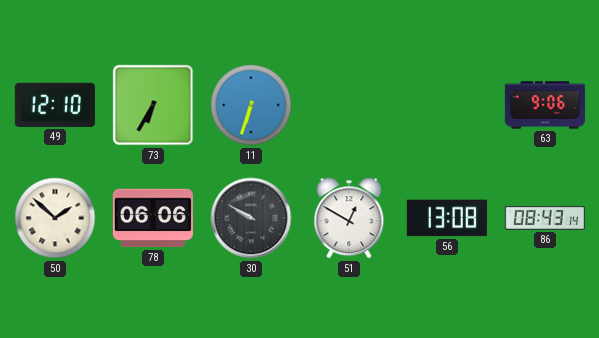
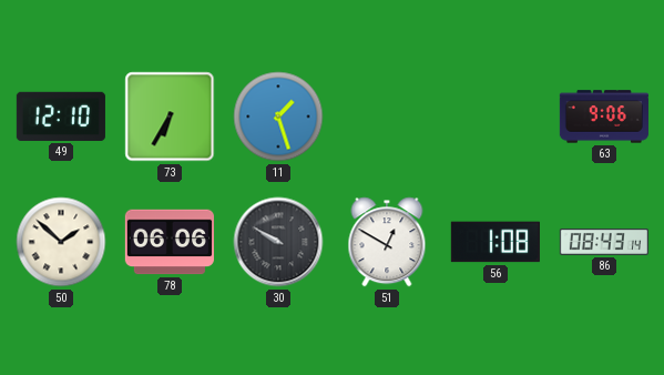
11: 6:33 -> 1:27
56: 13:08 -> 1:08
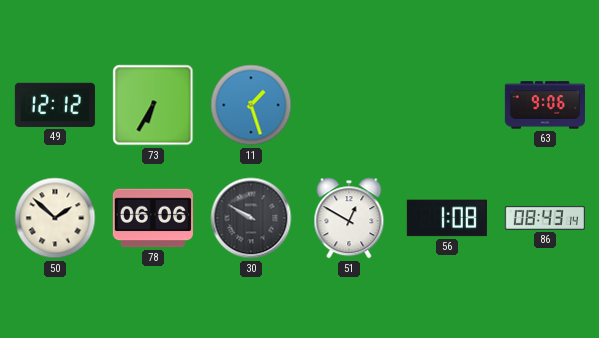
49: 12:10 -> 12:12
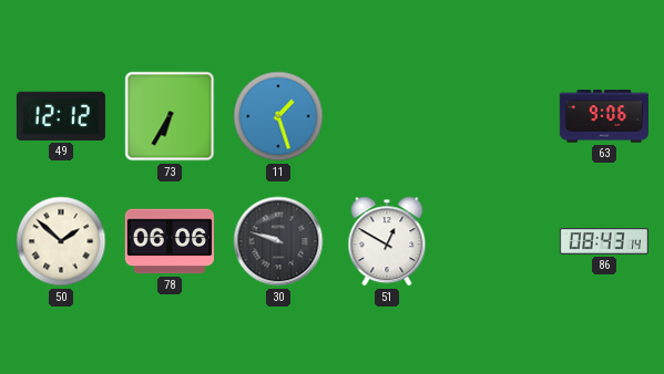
30: 9:50 -> 9:48
56: 1:08 -> none
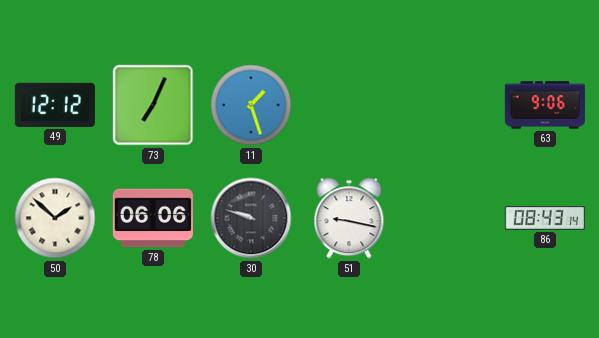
73: 6:35 -> 7:04
51: 12:50 -> 9:17
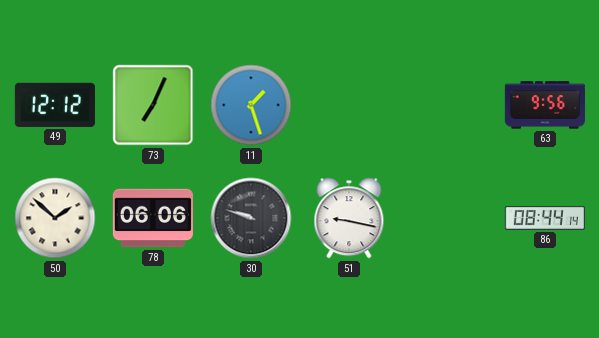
63: 9:06 -> 9:56
86: 08:43 -> 08:44
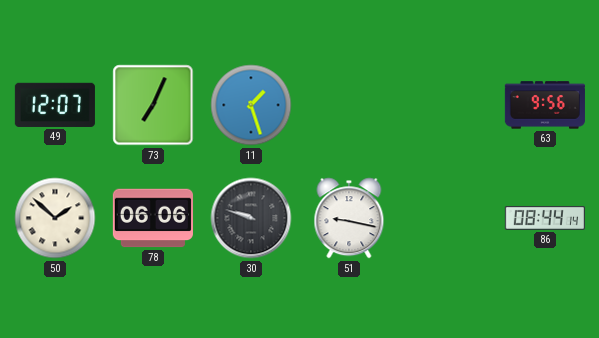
49: 12:12 -> 12:07
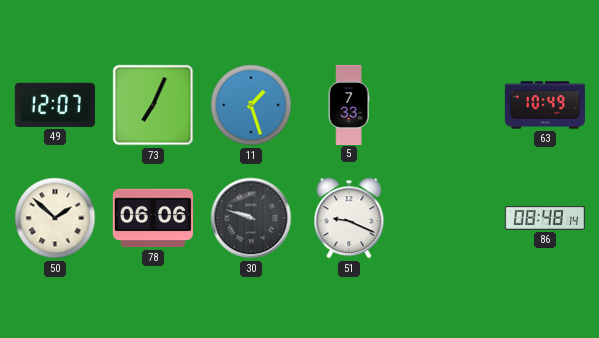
5: none -> 7:33
63: 9:56 -> 10:49
51: 9:17 -> 9:19
86: 08:44 -> 08:48
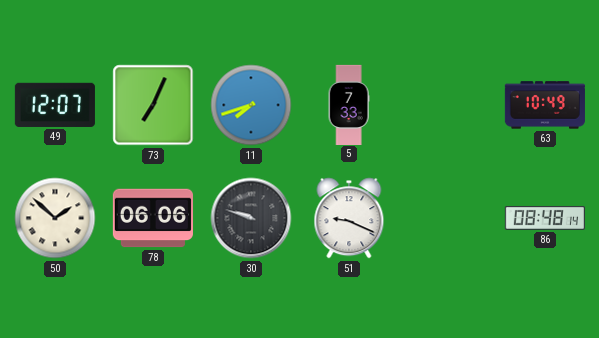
11: 1:27 -> 7:42
